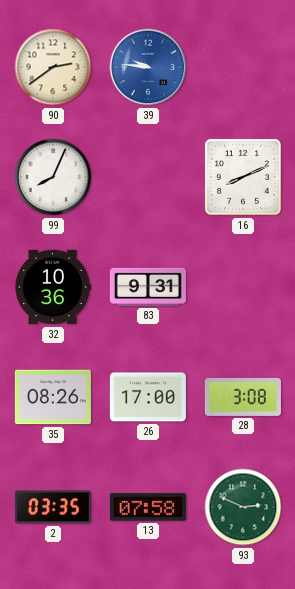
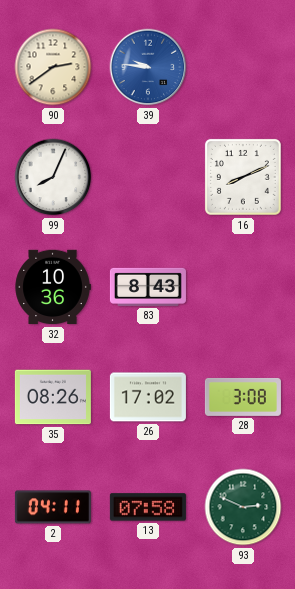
83: 9:31 -> 8:43
26: 17:00 -> 17:02
2: 03:35 -> 04:11
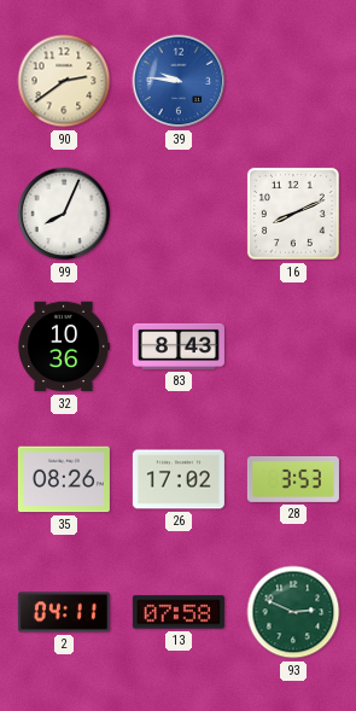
28: 3:08 -> 3:53
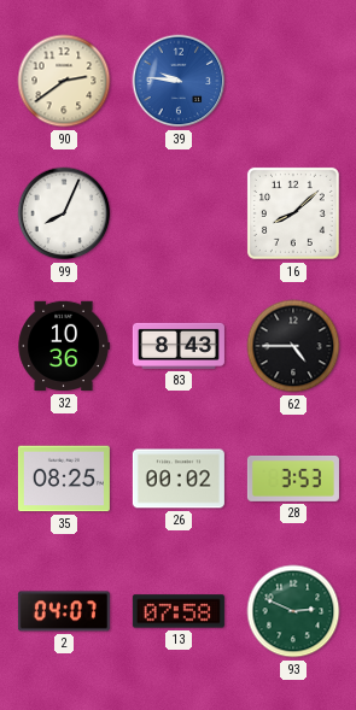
16: 8:11 -> 8:08
62: none -> 4:45
35: 08:26 -> 08:25
26: 17:02 -> 00:02
2: 04:11 -> 04:07
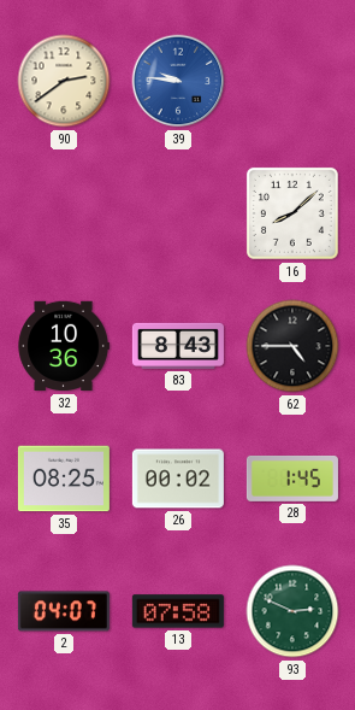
99: 8:04 -> none
28: 3:53 -> 1:45
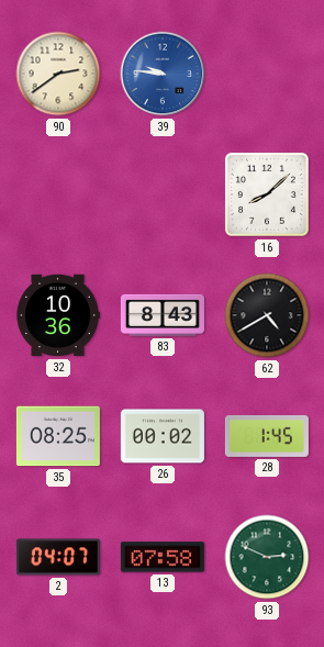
62: 4:45 -> 4:40
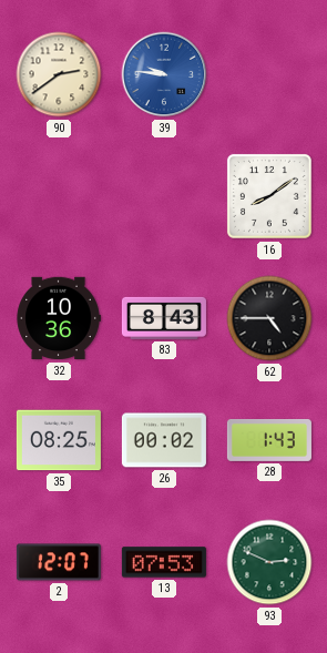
16: 8:08 -> 8:09
62: 4:40 -> 4:45
28: 1:45 -> 1:43
2: 04:07 -> 12:07
13: 07:58 -> 07:53
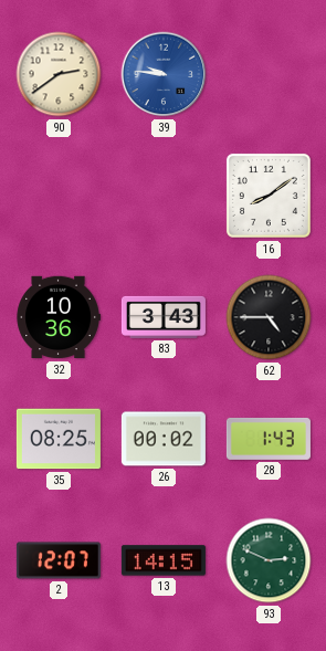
83: 8:43 -> 3:43
13: 07:53 -> 14:15
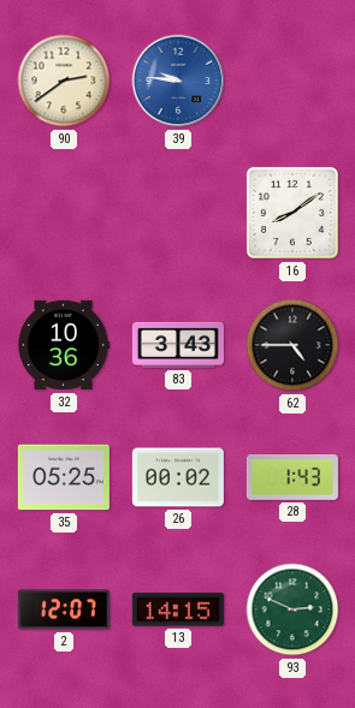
35: 08:25 -> 05:25
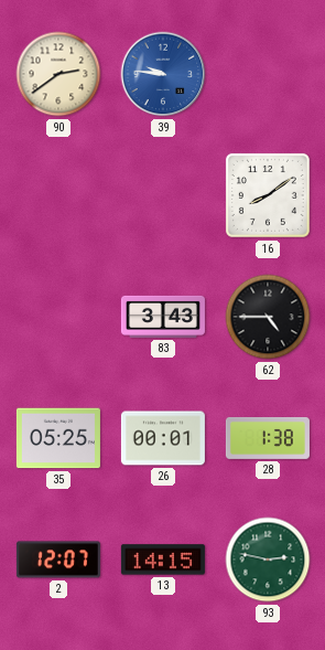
32: 10:36 -> none
26: 00:02 -> 00:01
28: 1:43 -> 1:38
93: 2:49 -> 2:47
